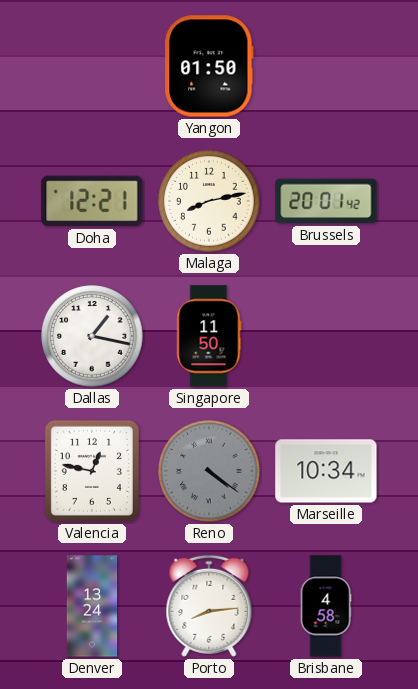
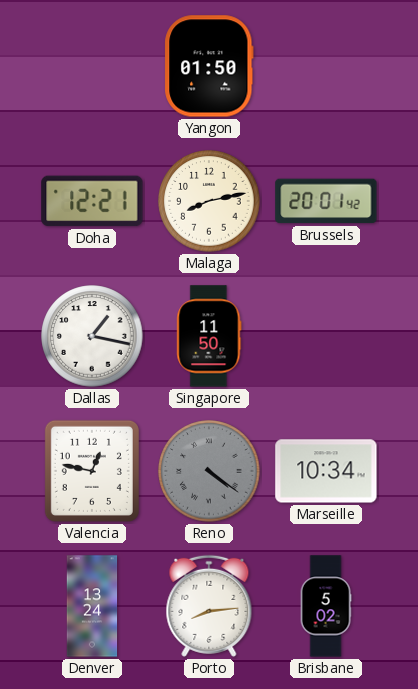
Brisbane: 4:58 -> 5:02
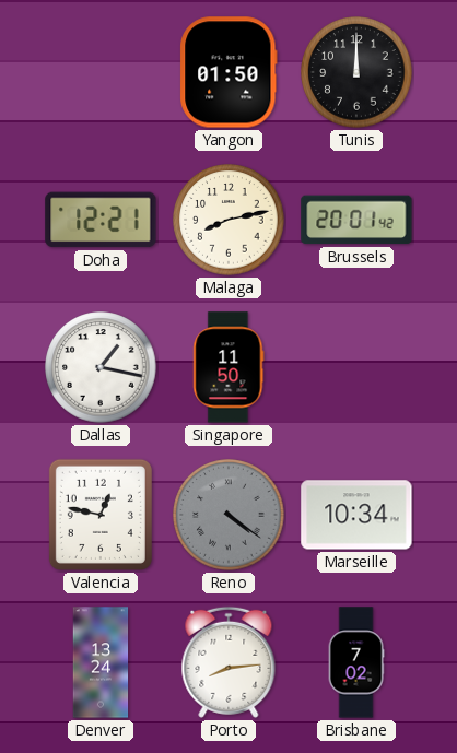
Tunis: none -> 12:00
Brisbane: 5:02 -> 7:02
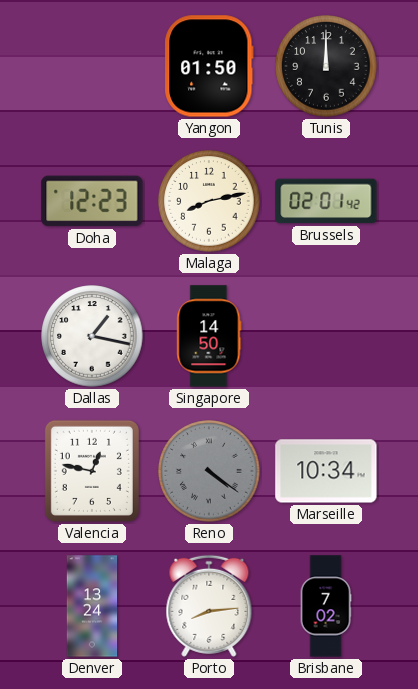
Doha: 12:21 -> 12:23
Brussels: 20:01 -> 02:01
Singapore: 11:50 -> 14:50
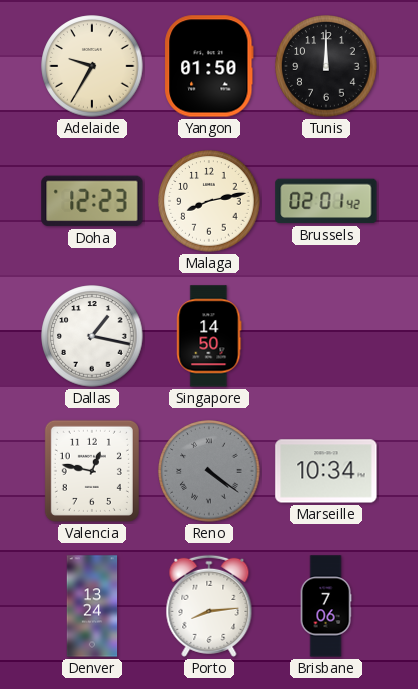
Adelaide: none -> 9:35
Brisbane: 7:02 -> 7:06
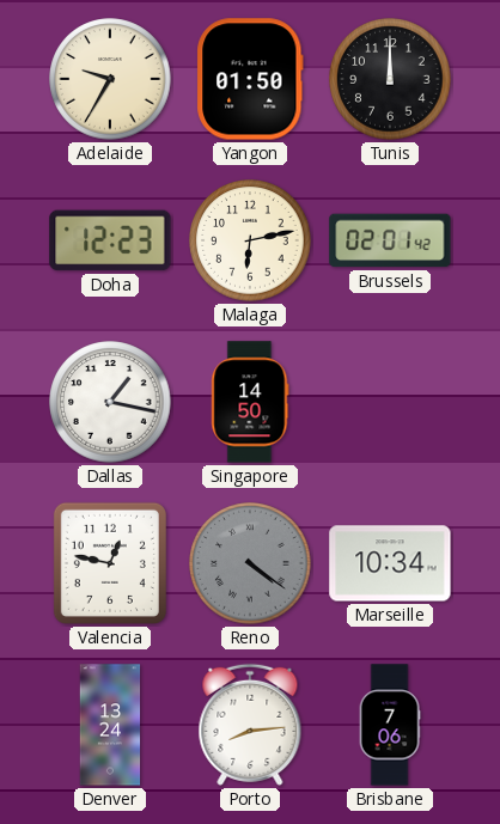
Malaga: 8:13 -> 6:13
